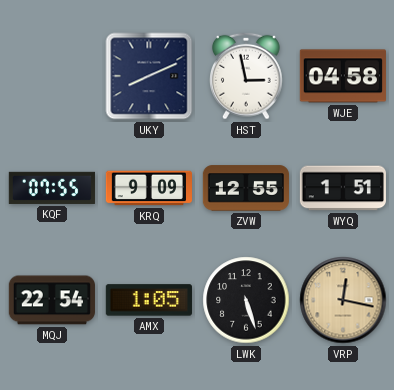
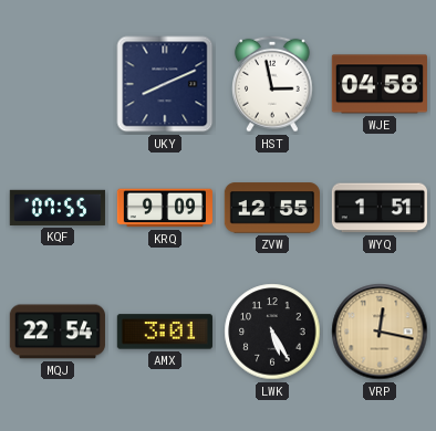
AMX: 1:05 -> 3:01
LWK: 5:27 -> 5:25
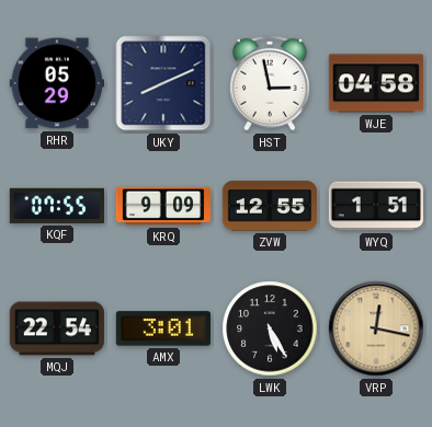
RHR: none -> 05:29
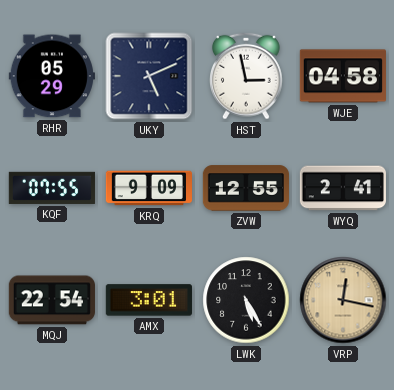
UKY: 8:11 -> 5:11
WYQ: 1:51 -> 2:41
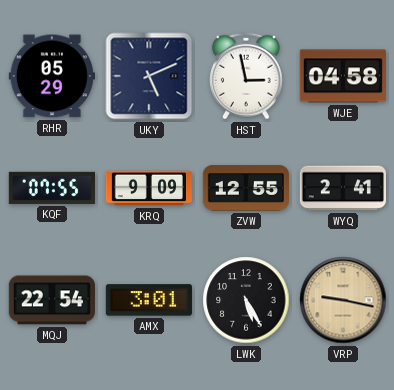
VRP: 12:17 -> 9:17
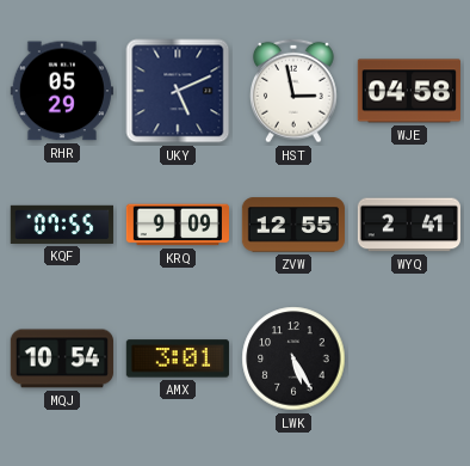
MQJ: 22:54 -> 10:54
VRP: 9:17 -> none
